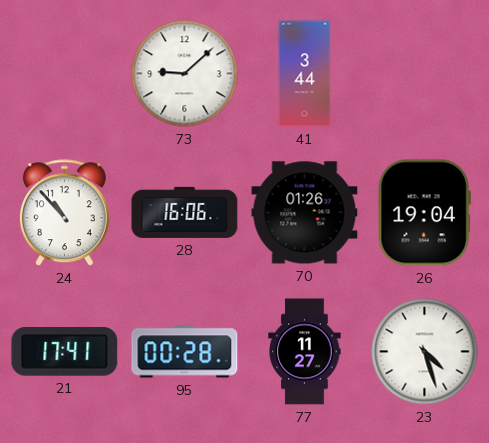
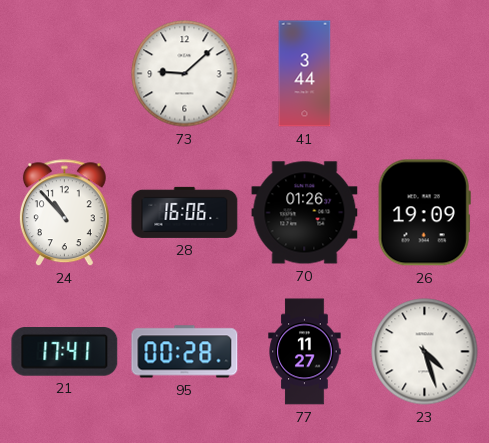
26: 19:04 -> 19:09
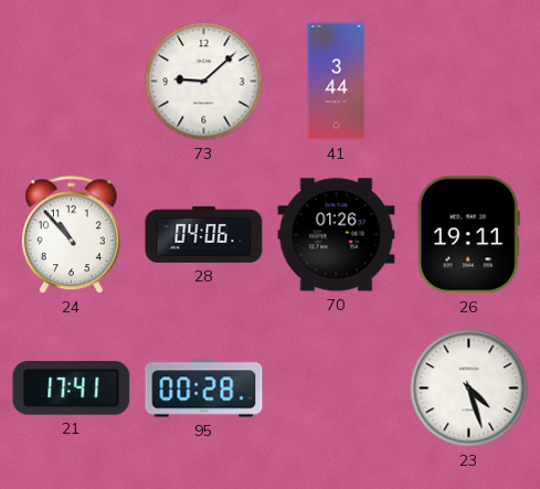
28: 16:06 -> 04:06
26: 19:09 -> 19:11
77: 11:27 -> none
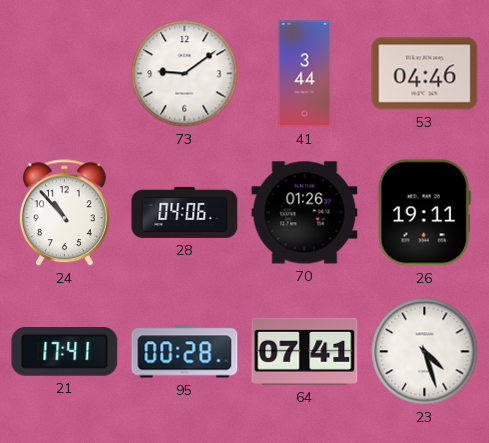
73: 9:08 -> 9:09
53: none -> 04:46
64: none -> 07:41
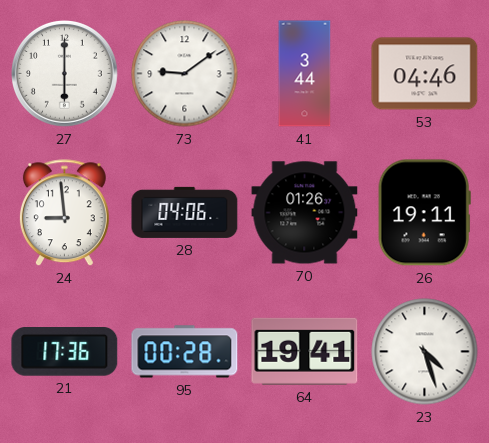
27: none -> 6:00
24: 10:53 -> 8:59
21: 17:41 -> 17:36
64: 07:41 -> 19:41
